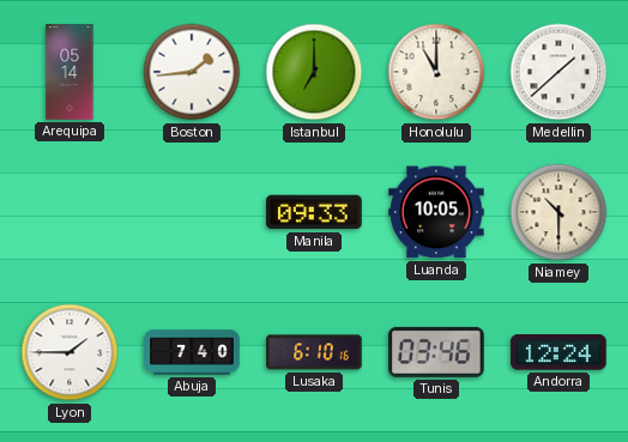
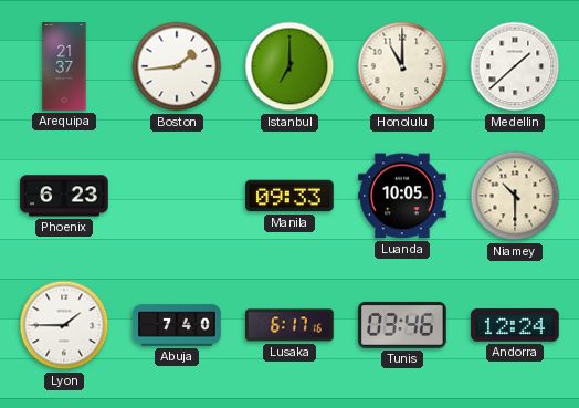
Arequipa: 05:14 -> 21:37
Phoenix: none -> 6:23
Lusaka: 6:10 -> 6:17
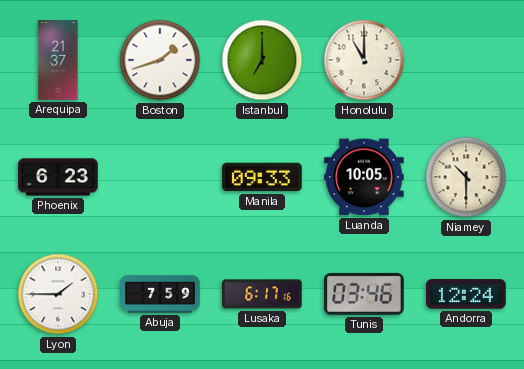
Boston: 1:44 -> 1:42
Medellin: 1:38 -> none
Abuja: 7:40 -> 7:59
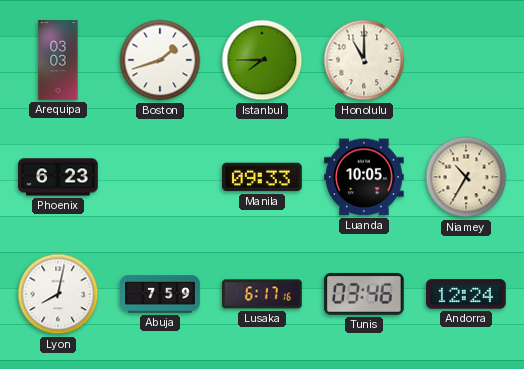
Arequipa: 21:37 -> 03:03
Istanbul: 7:00 -> 7:45
Niamey: 10:30 -> 10:35
Lyon: 1:45 -> 8:02
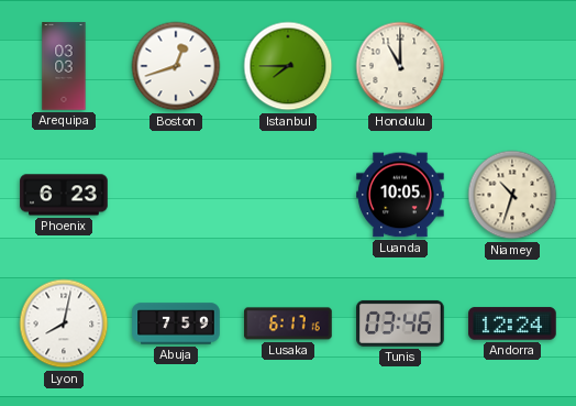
Boston: 1:42 -> 12:42
Manila: 09:33 -> none
Niamey: 10:35 -> 10:33
